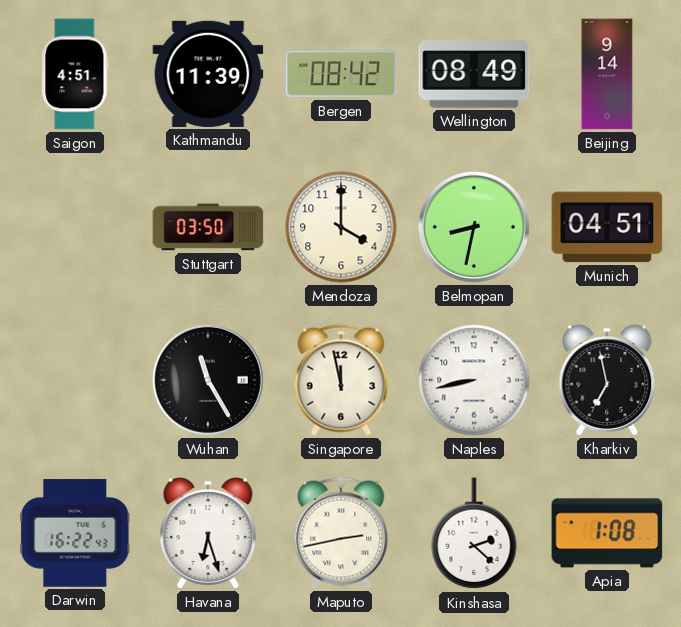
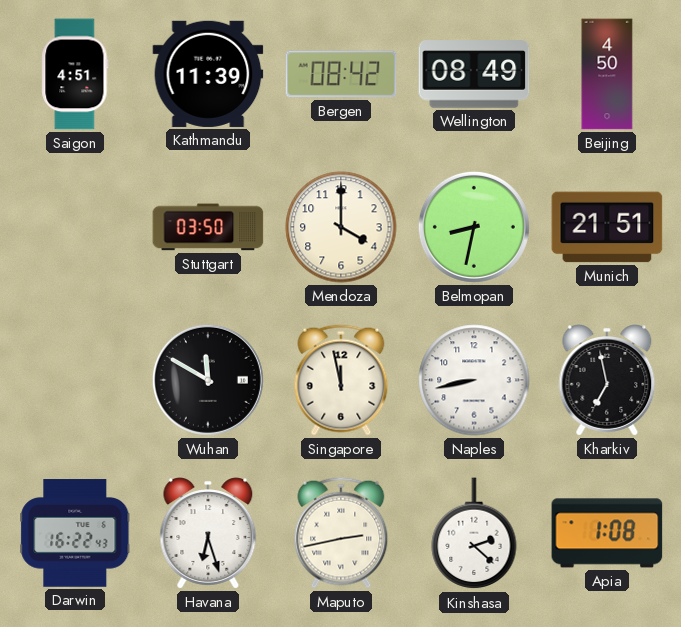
Beijing: 9:14 -> 4:50
Munich: 04:51 -> 21:51
Wuhan: 11:25 -> 11:50
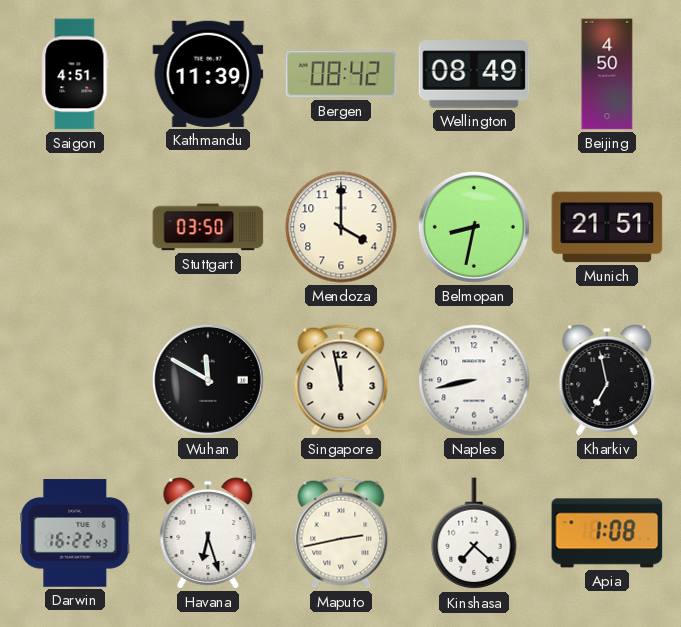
Kinshasa: 2:22 -> 7:22
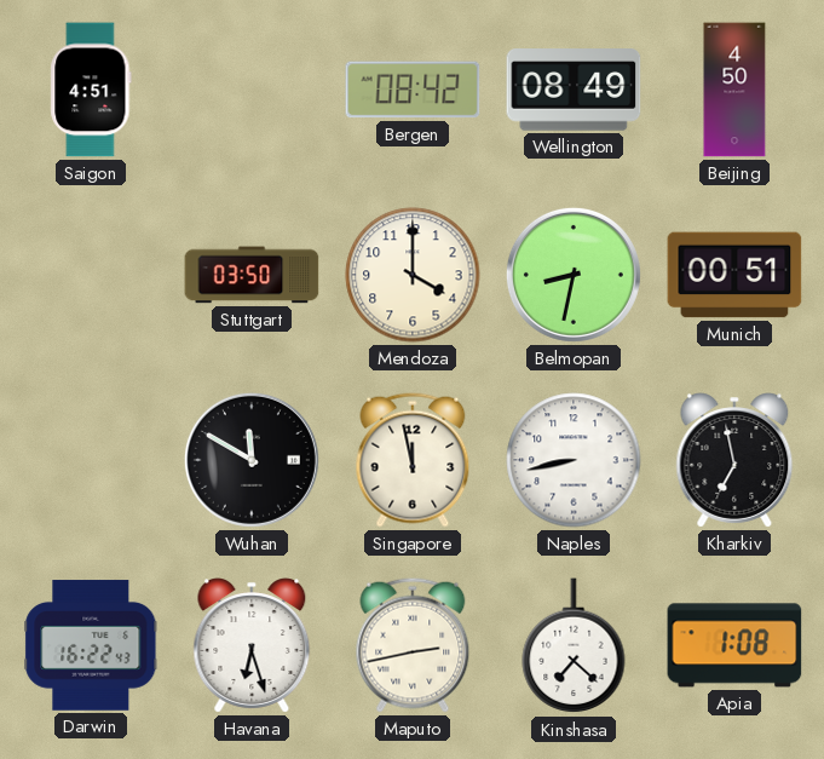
Kathmandu: 11:39 -> none
Munich: 21:51 -> 00:51
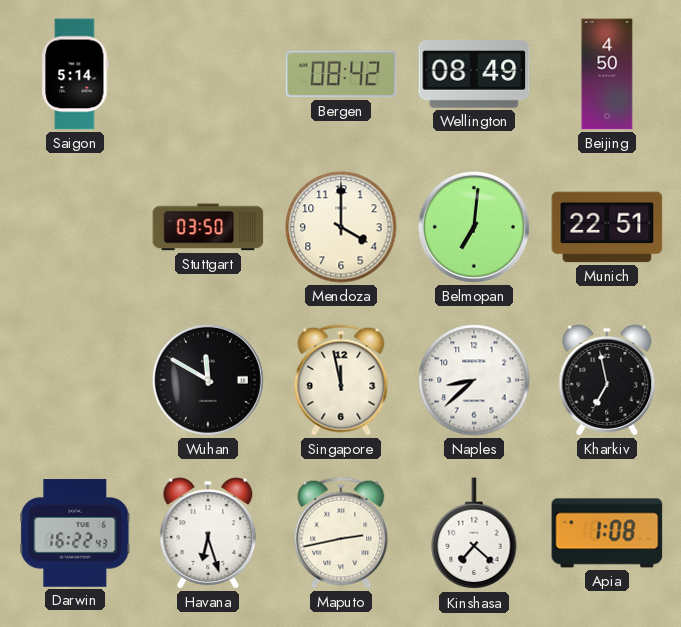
Saigon: 4:51 -> 5:14
Belmopan: 8:32 -> 7:01
Munich: 00:51 -> 22:51
Naples: 8:43 -> 8:38
